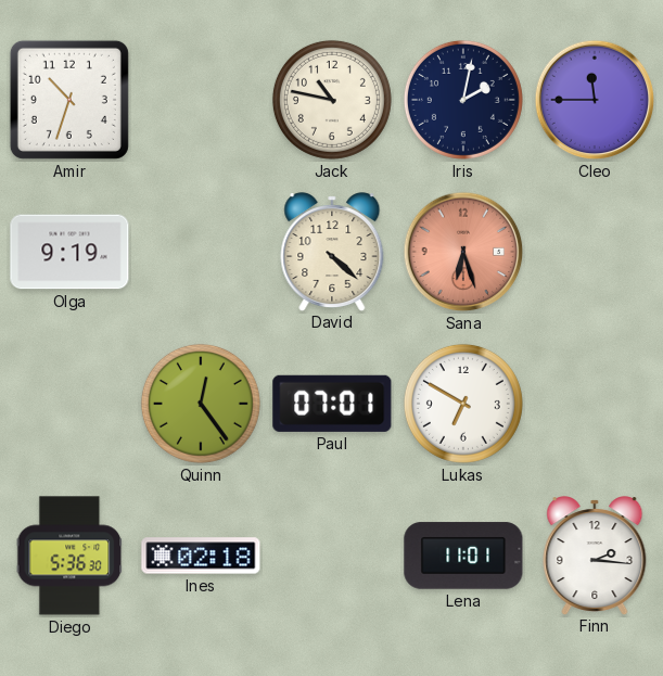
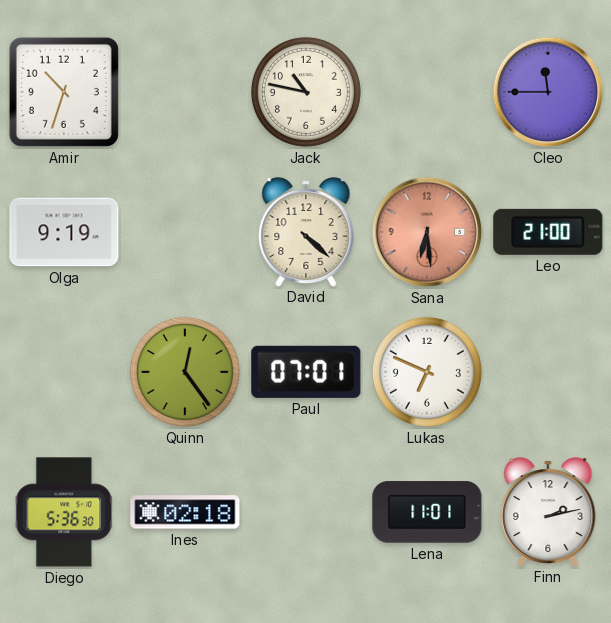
Iris: 2:02 -> none
Sana: 6:27 -> 6:29
Leo: none -> 21:00
Lukas: 6:50 -> 6:49
Finn: 2:16 -> 2:13
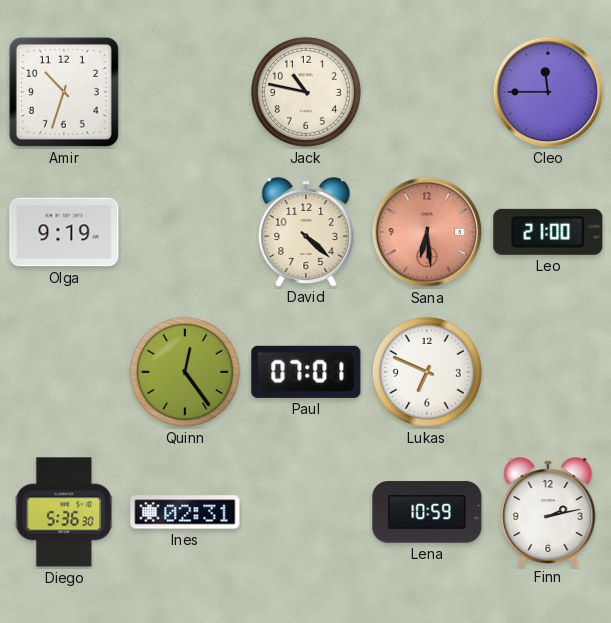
Ines: 02:18 -> 02:31
Lena: 11:01 -> 10:59
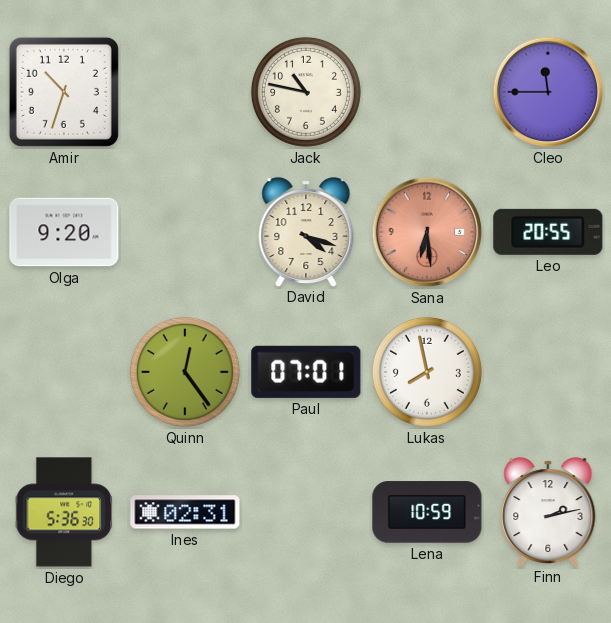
Olga: 9:19 -> 9:20
David: 4:22 -> 4:18
Leo: 21:00 -> 20:55
Lukas: 6:49 -> 7:58
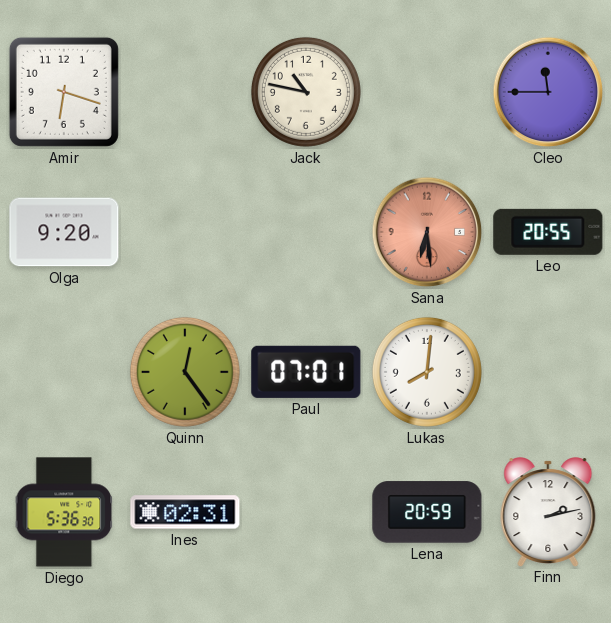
Amir: 10:33 -> 6:18
David: 4:18 -> none
Lukas: 7:58 -> 8:01
Lena: 10:59 -> 20:59
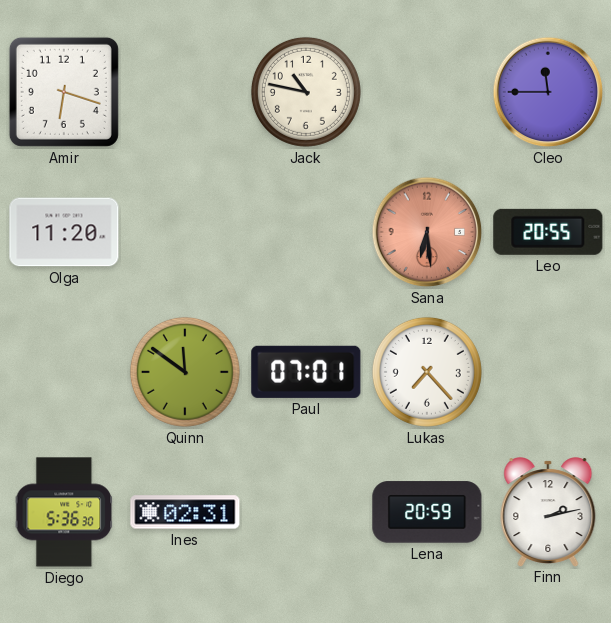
Olga: 9:20 -> 11:20
Quinn: 12:24 -> 11:51
Lukas: 8:01 -> 7:23
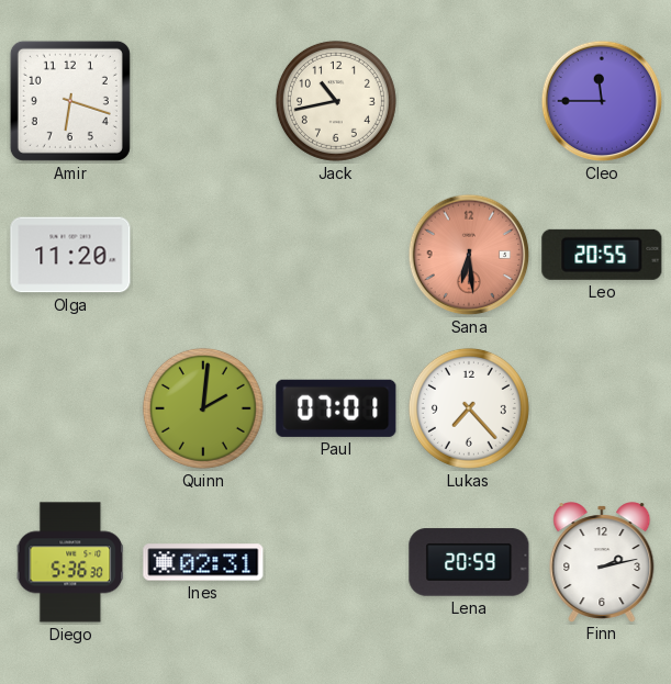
Jack: 10:47 -> 10:43
Quinn: 11:51 -> 2:01
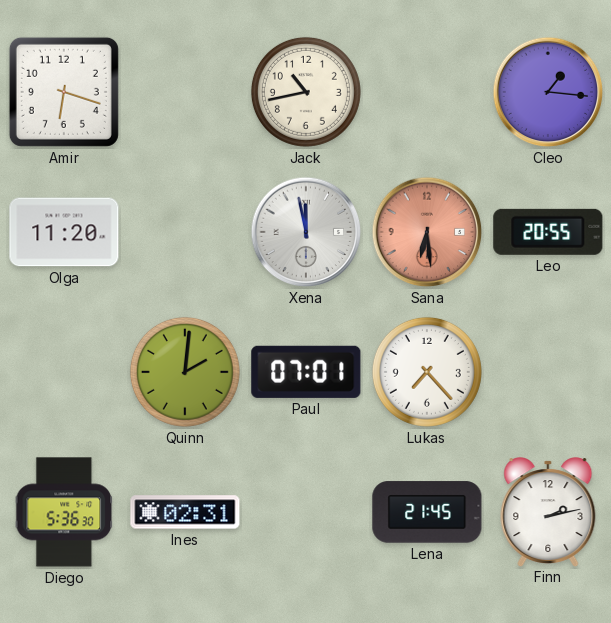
Cleo: 11:45 -> 1:16
Xena: none -> 11:58
Lena: 20:59 -> 21:45
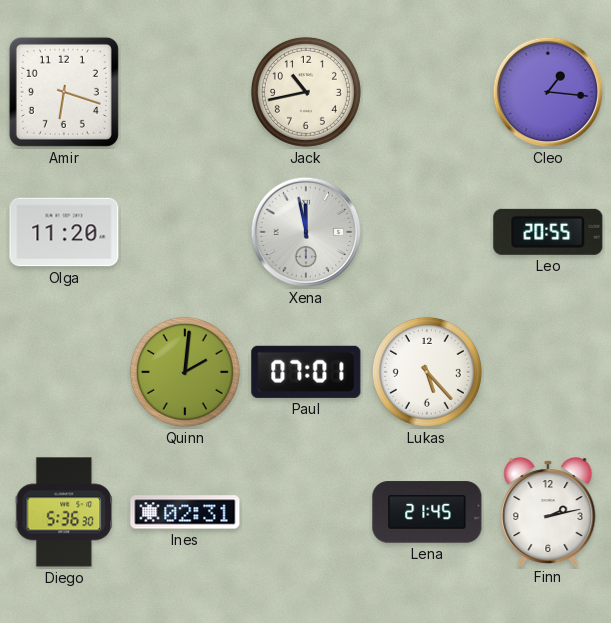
Sana: 6:29 -> none
Lukas: 7:23 -> 5:23
